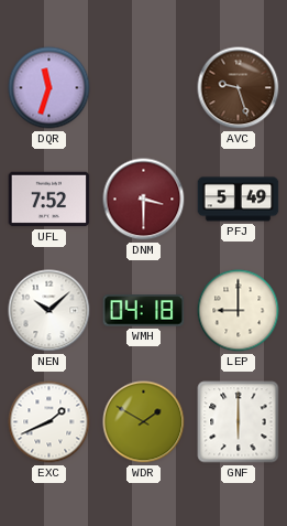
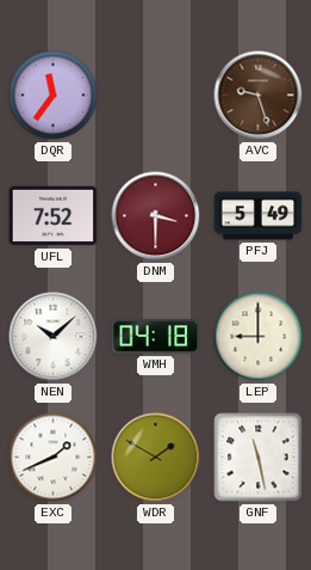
DQR: 11:33 -> 11:36
GNF: 6:00 -> 11:28
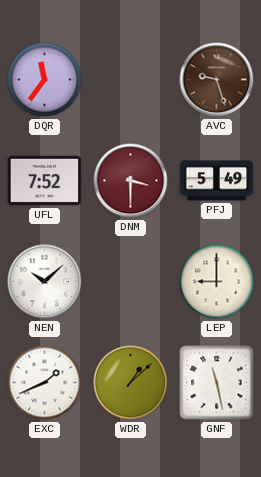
WMH: 04:18 -> none
WDR: 1:50 -> 1:08
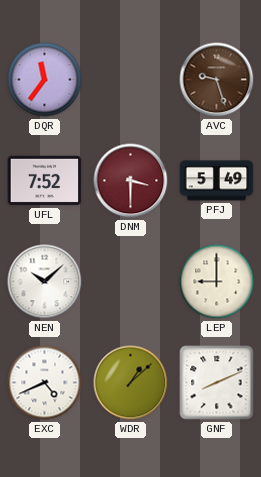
EXC: 1:41 -> 4:41
GNF: 11:28 -> 8:11
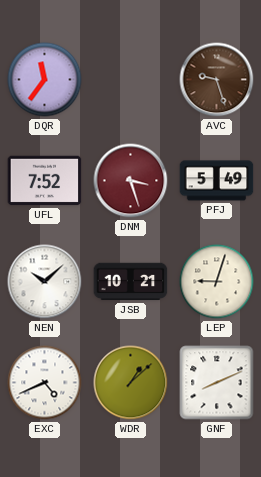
DNM: 3:30 -> 3:27
JSB: none -> 10:21
LEP: 9:00 -> 9:03
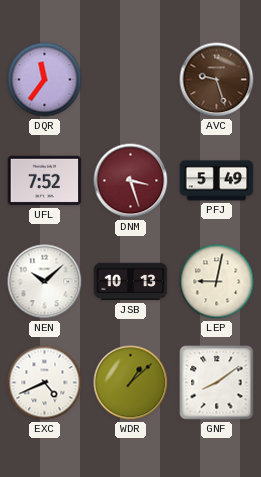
JSB: 10:21 -> 10:13
LEP: 9:03 -> 9:02
GNF: 8:11 -> 8:09
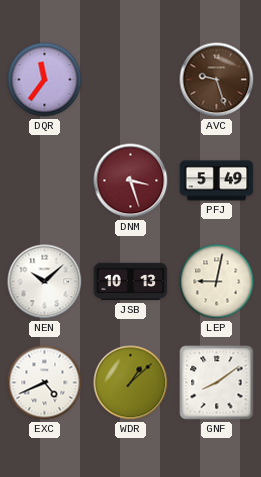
UFL: 7:52 -> none
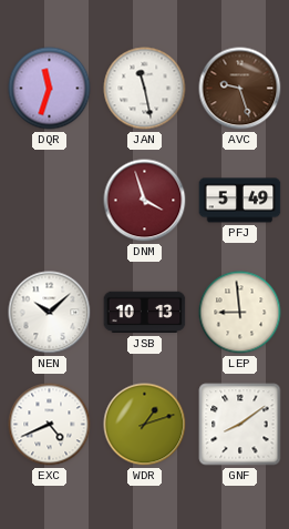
DQR: 11:36 -> 11:33
JAN: none -> 11:28
DNM: 3:27 -> 3:57
LEP: 9:02 -> 8:59
WDR: 1:08 -> 1:12
